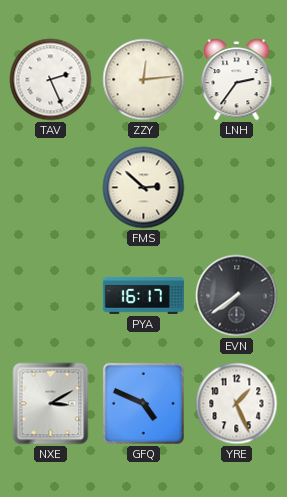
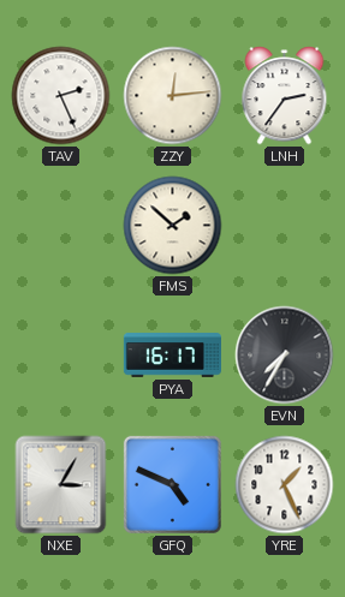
FMS: 2:52 -> 1:52
EVN: 7:39 -> 7:35
NXE: 3:10 -> 3:05
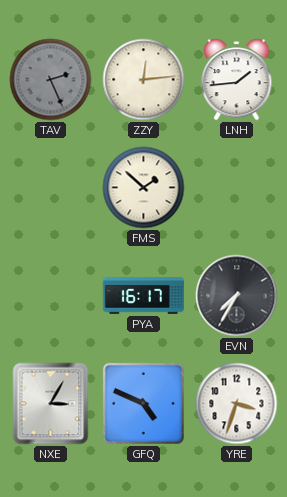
TAV dial: white -> grey
LNH: 2:36 -> 1:44
YRE: 1:26 -> 3:33
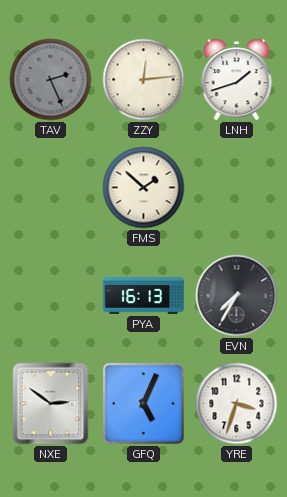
LNH: 1:44 -> 1:42
PYA: 16:17 -> 16:13
NXE: 3:05 -> 2:51
GFQ: 4:49 -> 5:04
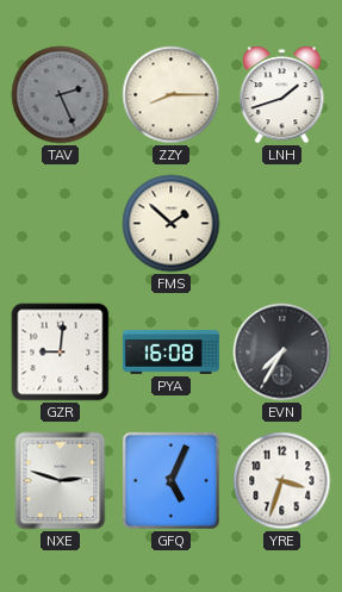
ZZY: 12:14 -> 8:15
GZR: none -> 9:01
PYA: 16:13 -> 16:08
NXE: 2:51 -> 2:48
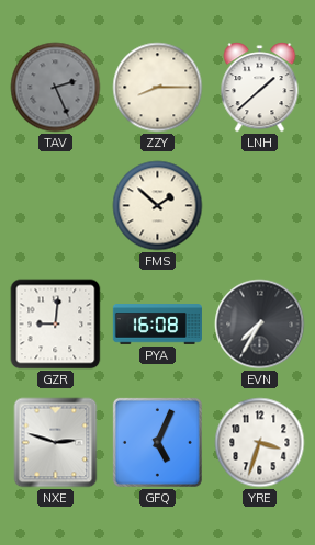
LNH: 1:42 -> 1:38
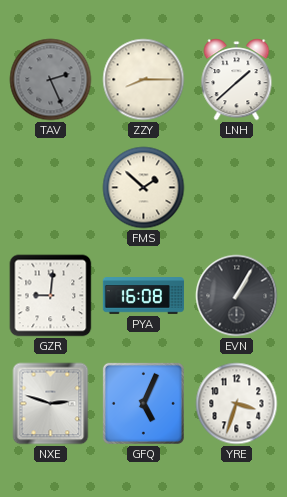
EVN: 7:35 -> 1:05
